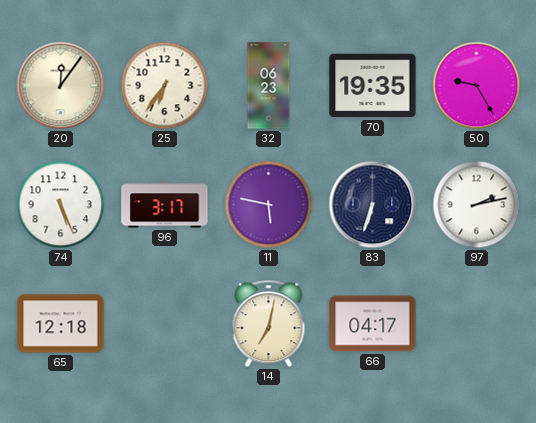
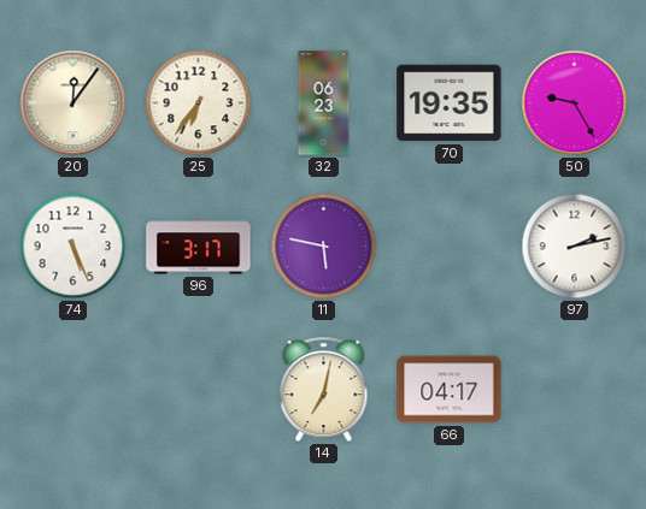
83: 6:33 -> none
65: 12:18 -> none
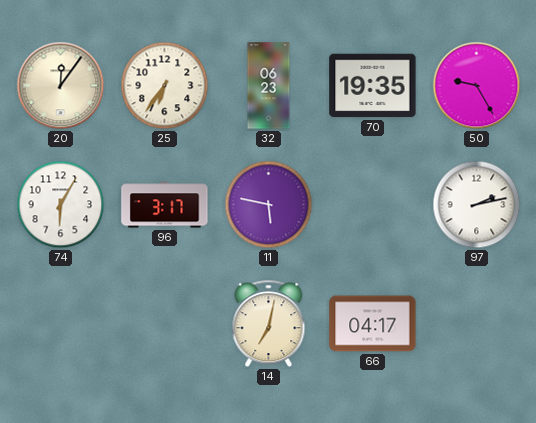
74: 5:26 -> 6:05
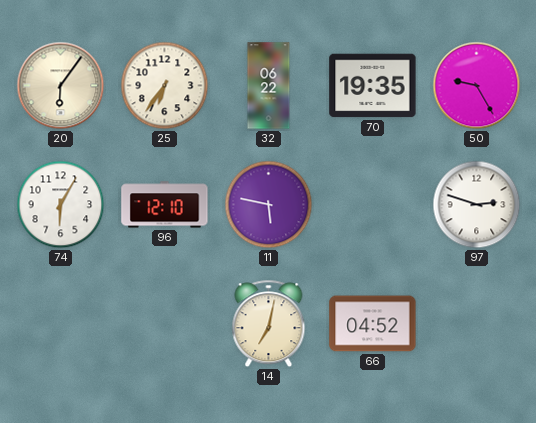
20: 12:06 -> 6:06
32: 06:23 -> 06:22
96: 3:17 -> 12:10
97: 2:13 -> 2:48
66: 04:17 -> 04:52
